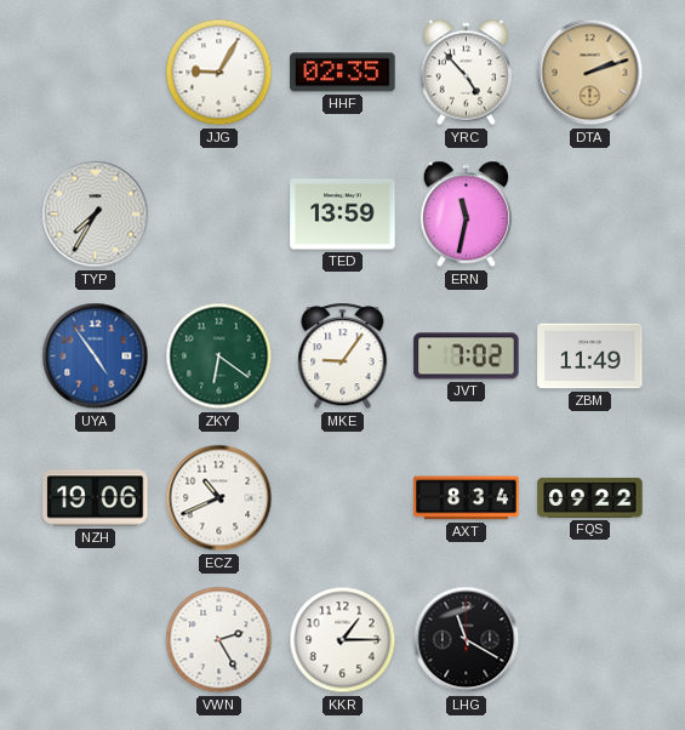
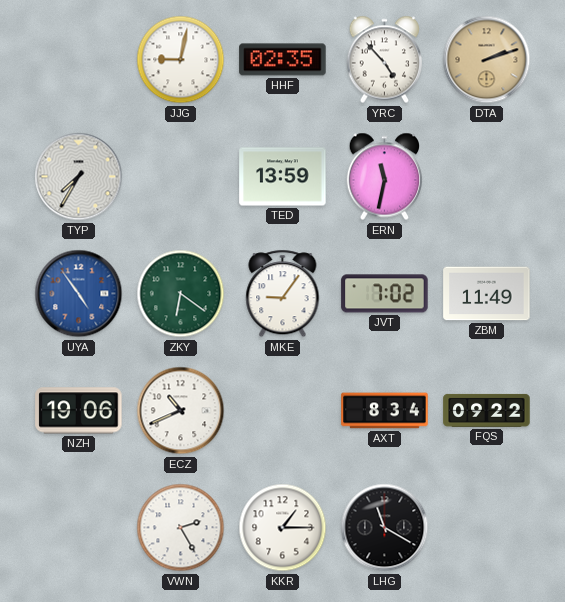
JJG: 9:05 -> 9:02
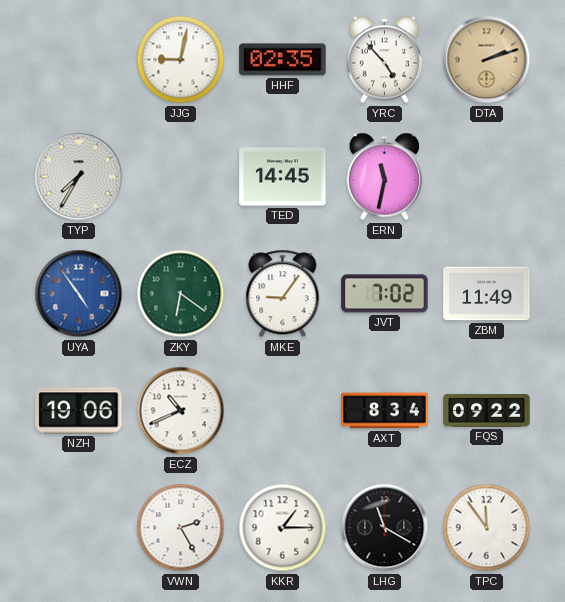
TED: 13:59 -> 14:45
TPC: none -> 11:54
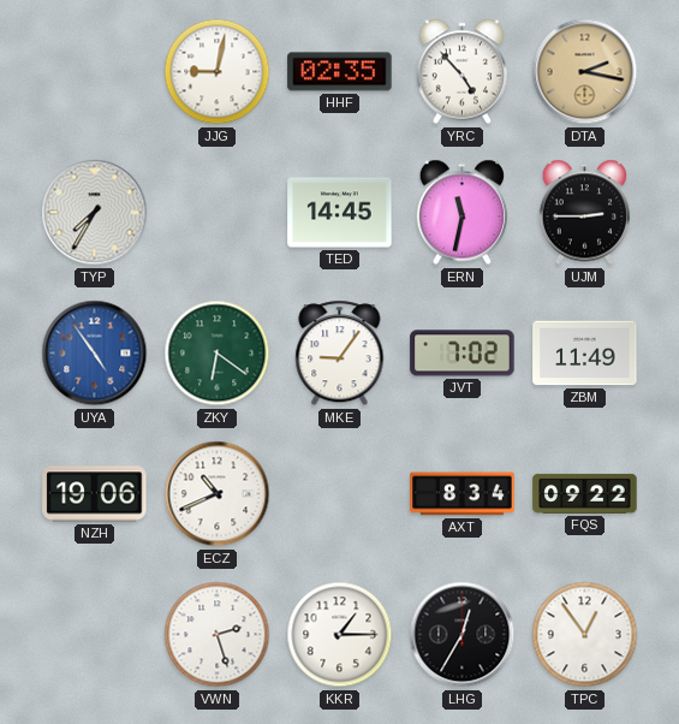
DTA: 2:12 -> 2:17
UJM: none -> 2:45
VWN: 2:25 -> 2:27
LHG: 11:20 -> 12:35
TPC: 11:54 -> 12:54
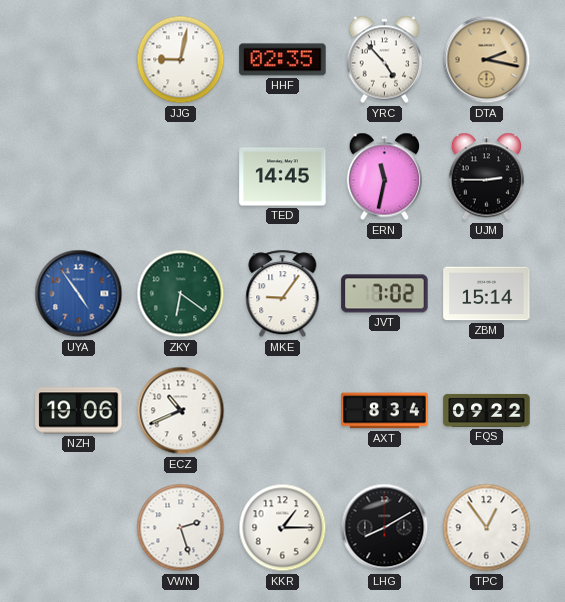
TYP: 7:35 -> none
ZBM: 11:49 -> 15:14
LHG: 12:35 -> 8:10
